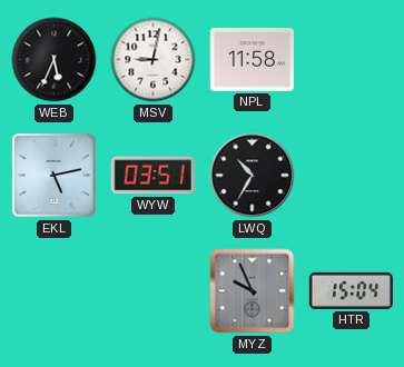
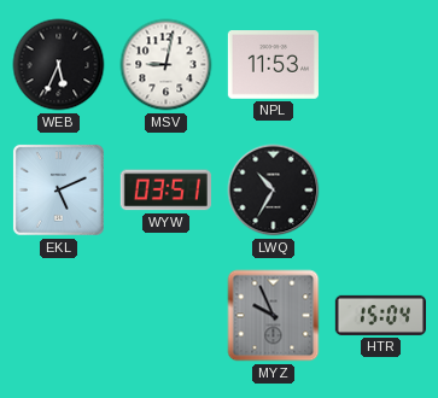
NPL: 11:58 -> 11:53
EKL: 5:13 -> 5:11
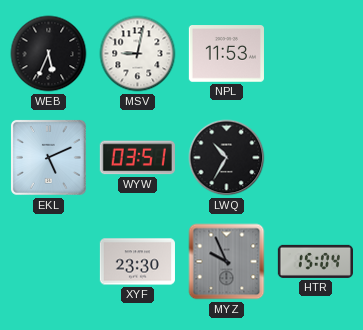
XYF: none -> 23:30
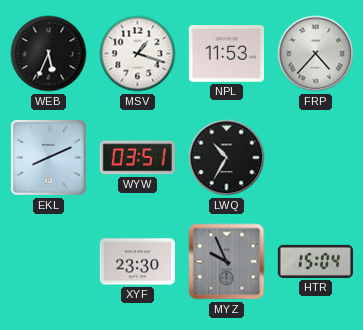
MSV: 9:02 -> 1:18
FRP: none -> 4:37
EKL: 5:11 -> 8:11
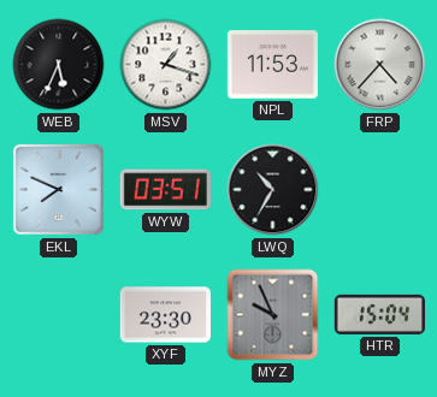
EKL: 8:11 -> 7:49
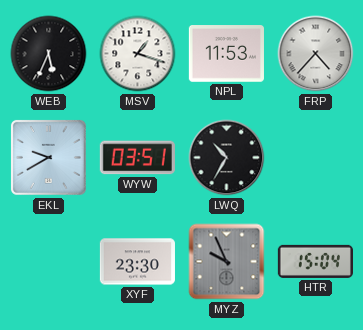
EKL: 7:49 -> 9:40
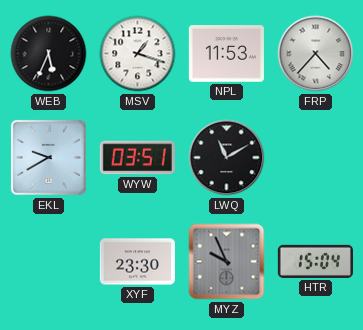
LWQ: 10:35 -> 11:10
